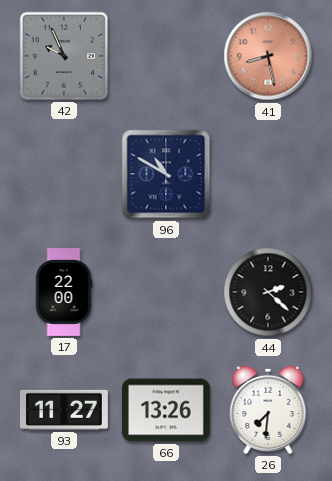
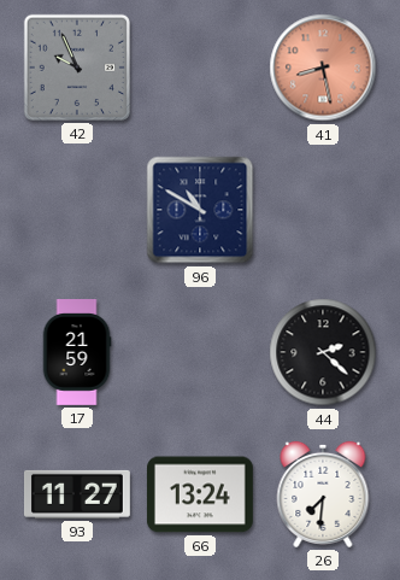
17: 22:00 -> 21:59
66: 13:26 -> 13:24
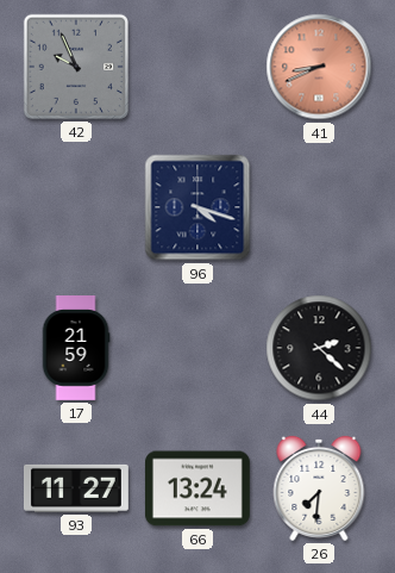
41: 8:28 -> 8:41
96: 10:50 -> 4:18
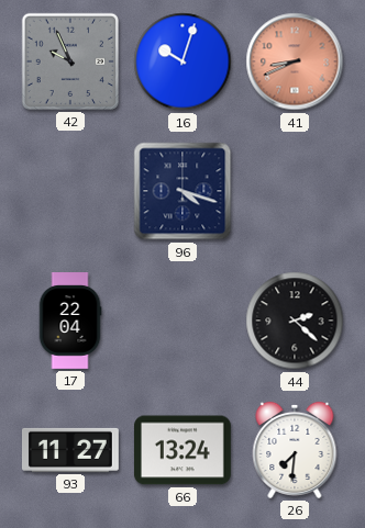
16: none -> 10:03
17: 21:59 -> 22:04
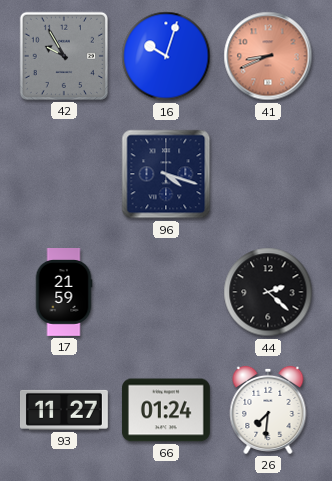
42: 9:56 -> 9:55
17: 22:04 -> 21:59
66: 13:24 -> 01:24
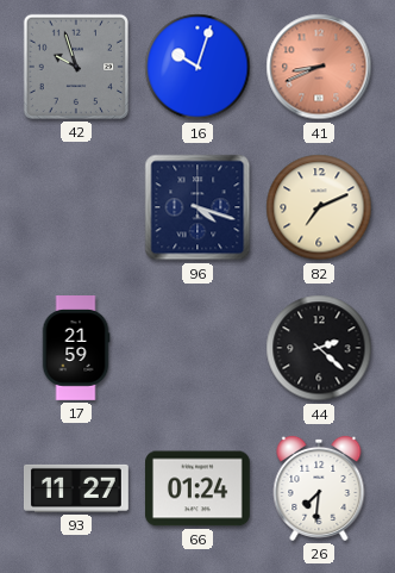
42: 9:55 -> 9:57
82: none -> 7:11
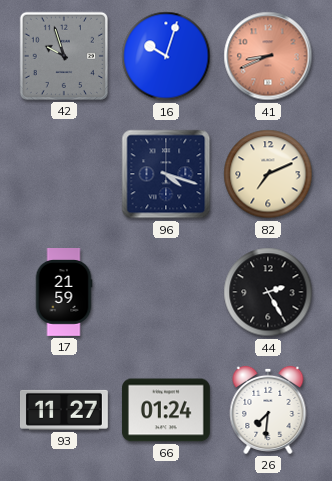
44: 2:22 -> 2:25
